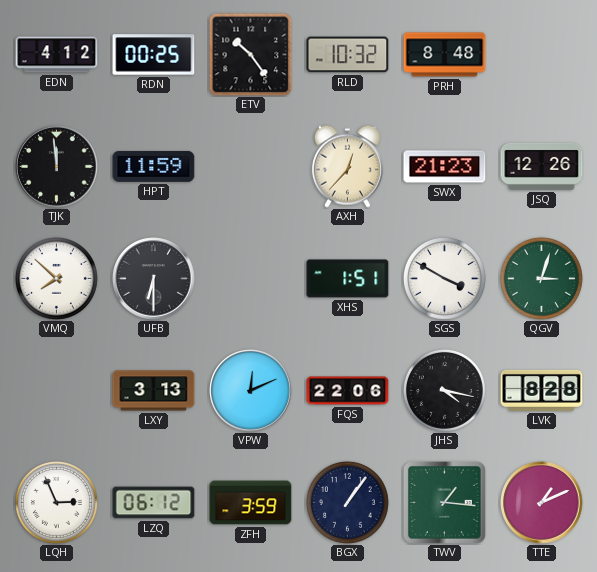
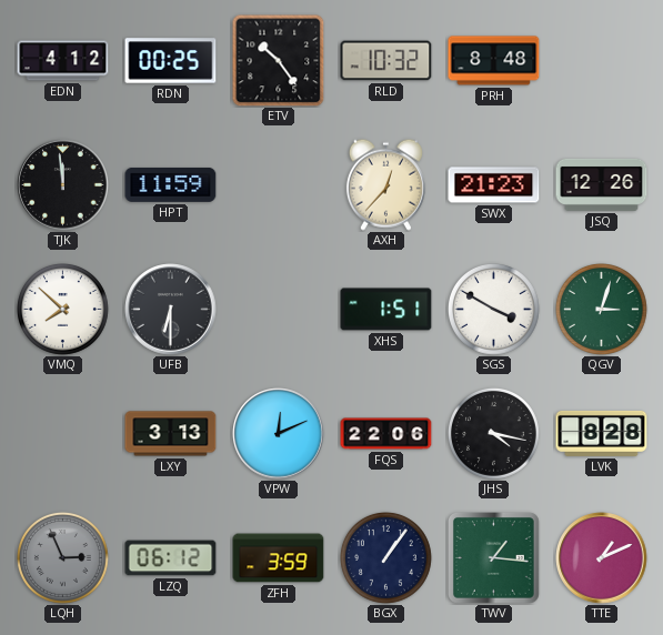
LQH dial: white -> grey
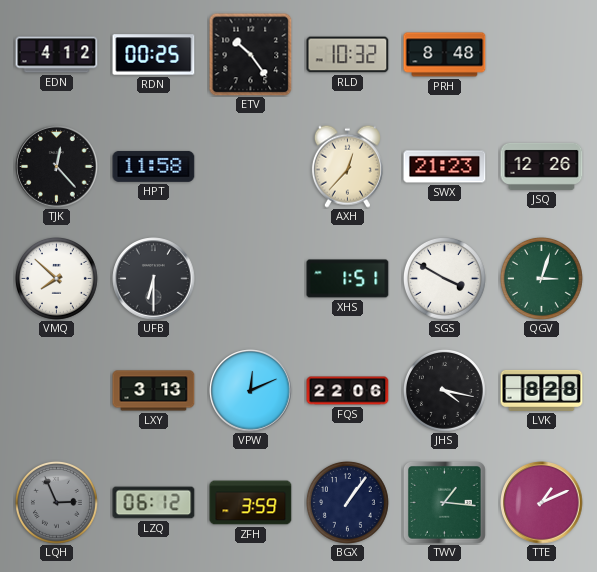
TJK: 11:59 -> 12:23
HPT: 11:59 -> 11:58
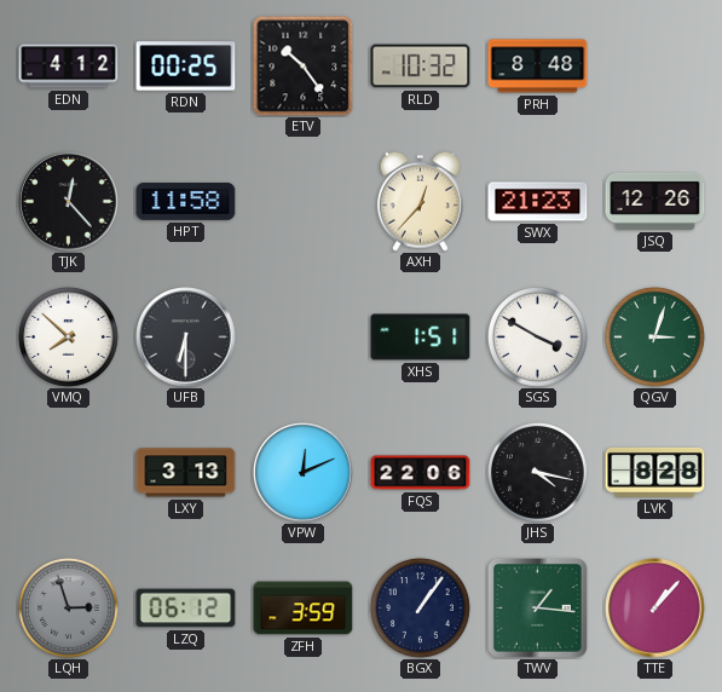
LQH: 2:56 -> 2:57
TTE: 1:11 -> 1:07
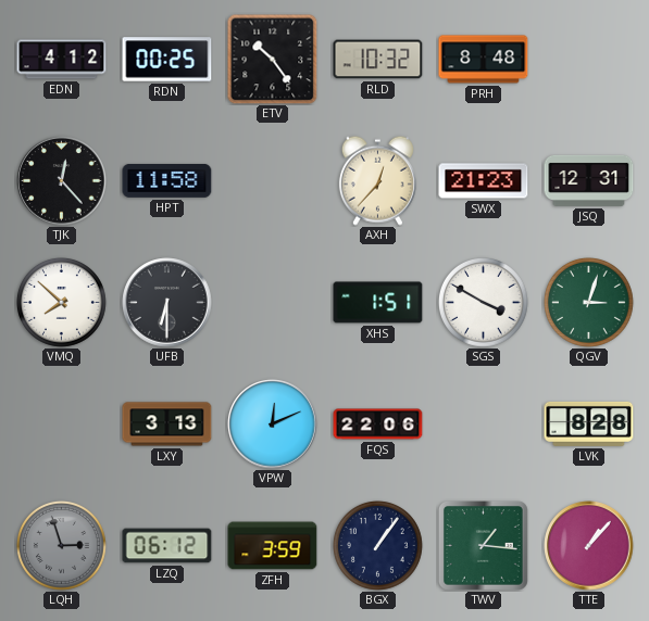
JSQ: 12:26 -> 12:31
JHS: 4:17 -> none
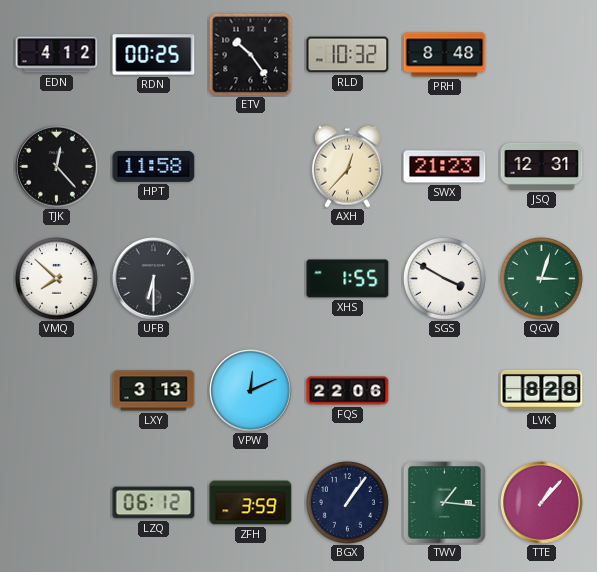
XHS: 1:51 -> 1:55
LQH: 2:57 -> none
